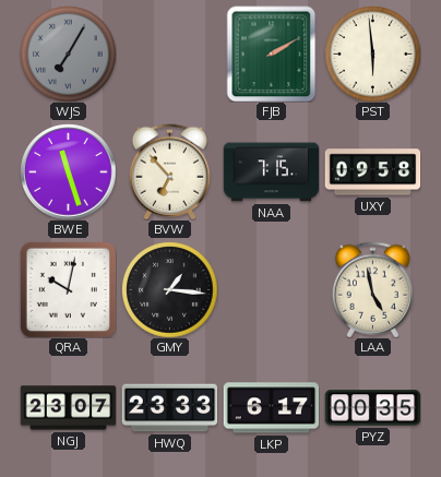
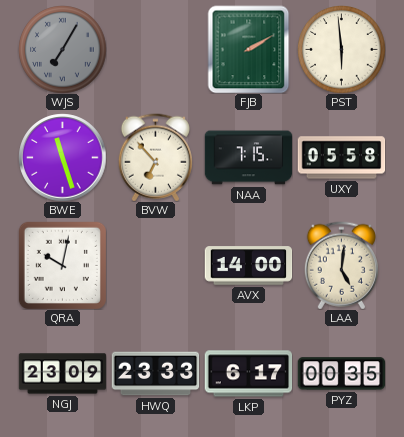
UXY: 09:58 -> 05:58
GMY: 1:16 -> none
AVX: none -> 14:00
LAA: 4:58 -> 5:01
NGJ: 23:07 -> 23:09
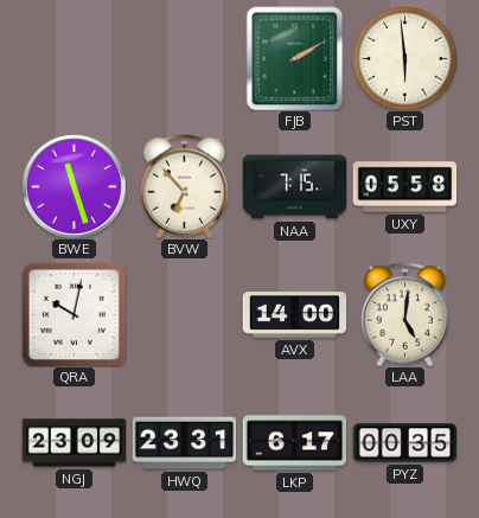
WJS: 7:05 -> none
HWQ: 23:33 -> 23:31
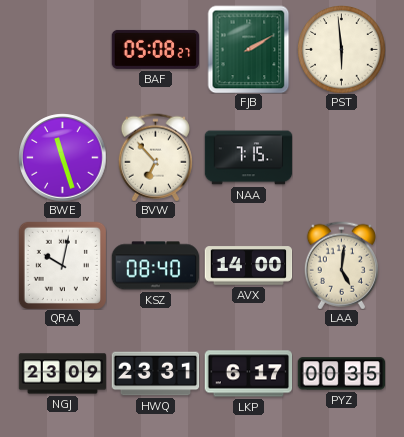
BAF: none -> 05:08
UXY: 05:58 -> none
KSZ: none -> 08:40
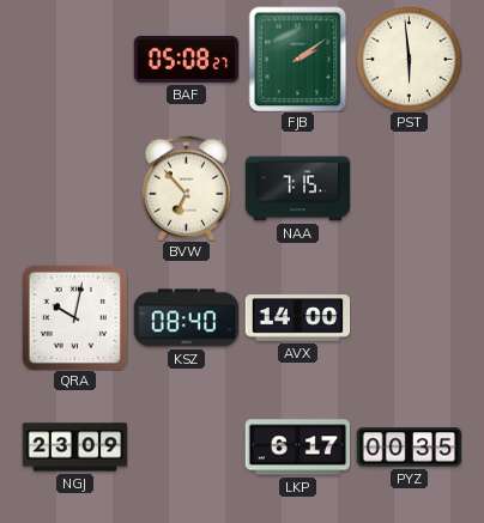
FJB: 2:10 -> 2:09
BWE: 11:27 -> none
LAA: 5:01 -> none
HWQ: 23:31 -> none
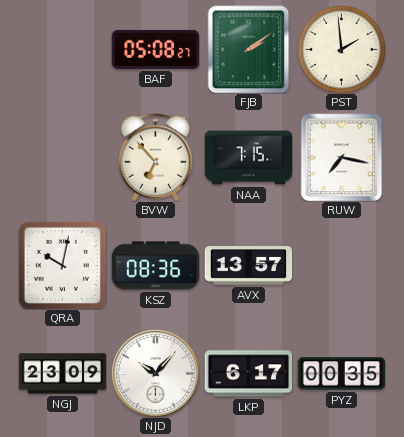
PST: 5:59 -> 1:59
RUW: none -> 7:17
KSZ: 08:40 -> 08:36
AVX: 14:00 -> 13:57
NJD: none -> 10:07
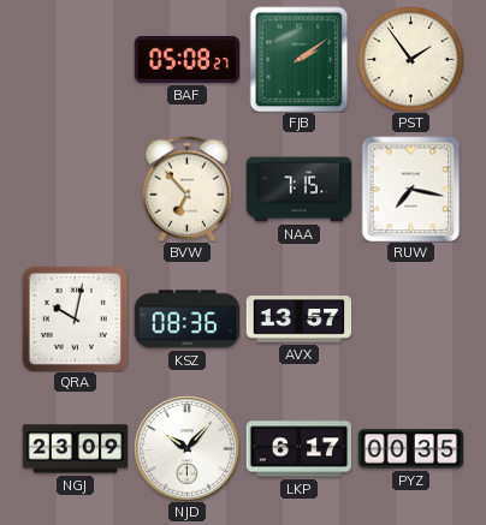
PST: 1:59 -> 1:54
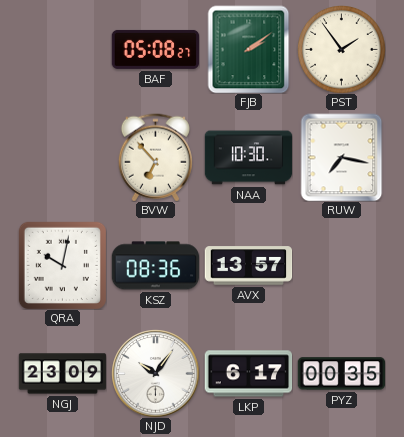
NAA: 7:15 -> 10:30
NJD: 10:07 -> 10:06
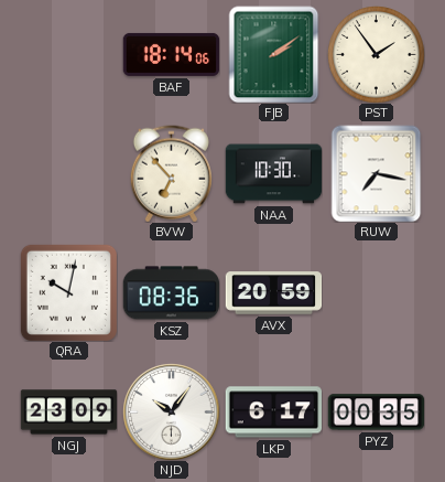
BAF: 05:08 -> 18:14
AVX: 13:57 -> 20:59
